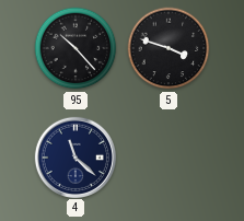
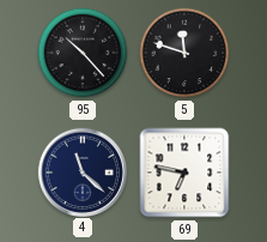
5: 3:48 -> 11:48
69: none -> 6:47
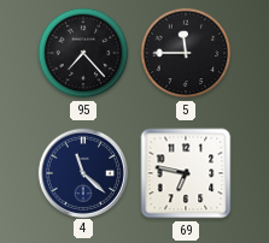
95: 10:23 -> 7:23
5: 11:48 -> 11:45
